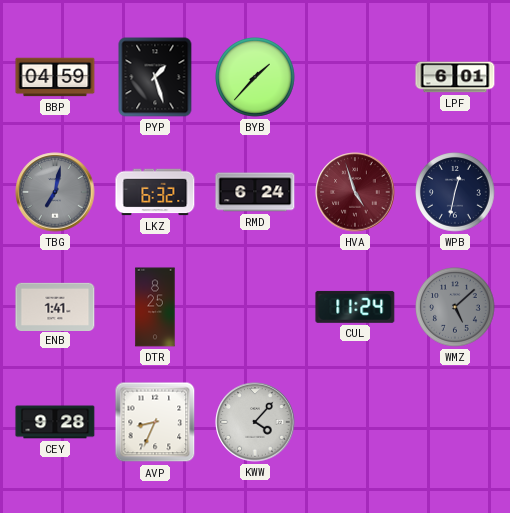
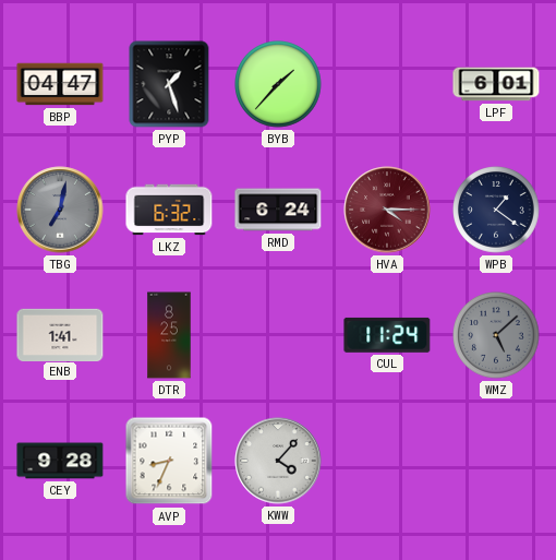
BBP: 04:59 -> 04:47
HVA: 4:57 -> 4:15
WPB: 12:32 -> 1:21
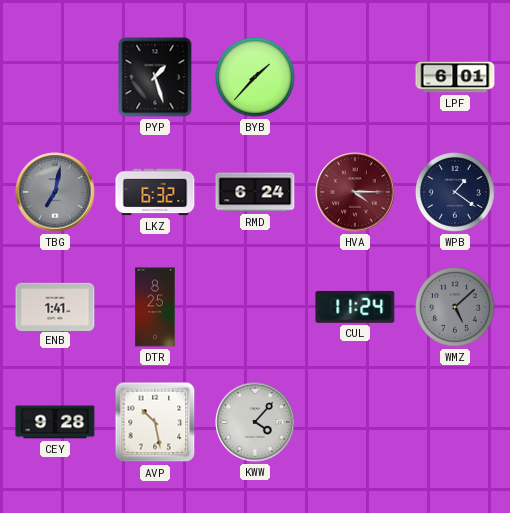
BBP: 04:47 -> none
AVP: 8:34 -> 10:28
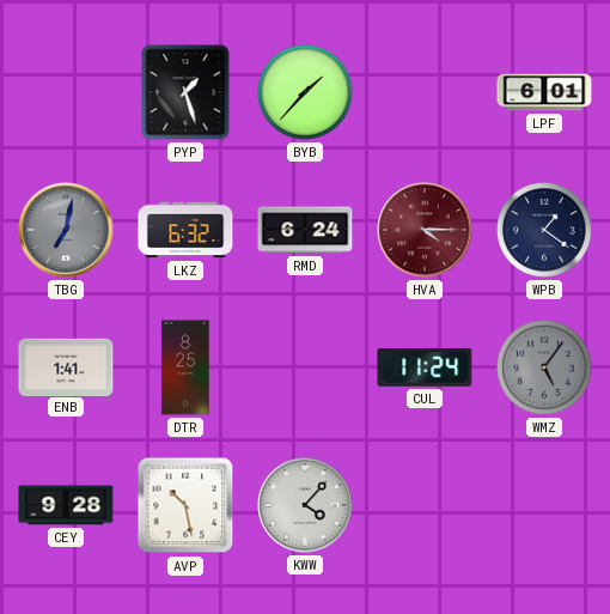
WMZ: 5:08 -> 5:06
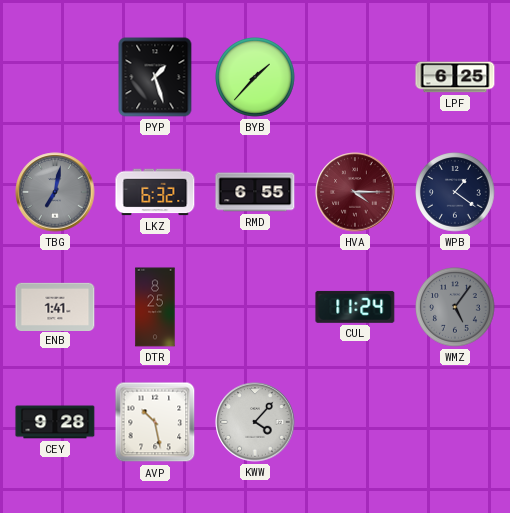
LPF: 6:01 -> 6:25
RMD: 6:24 -> 6:55
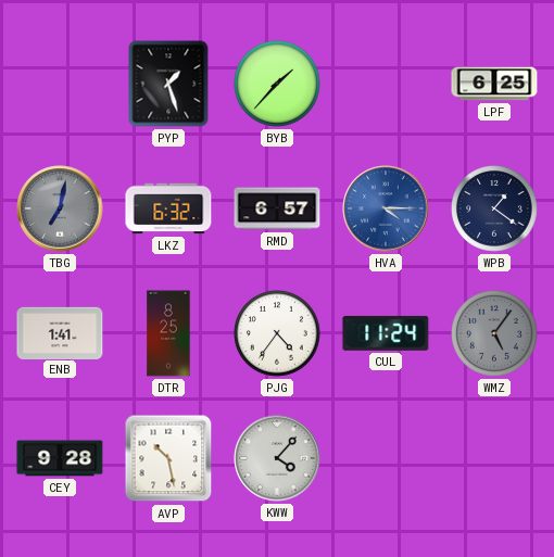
RMD: 6:55 -> 6:57
HVA dial: burgundy -> blue
PJG: none -> 4:36
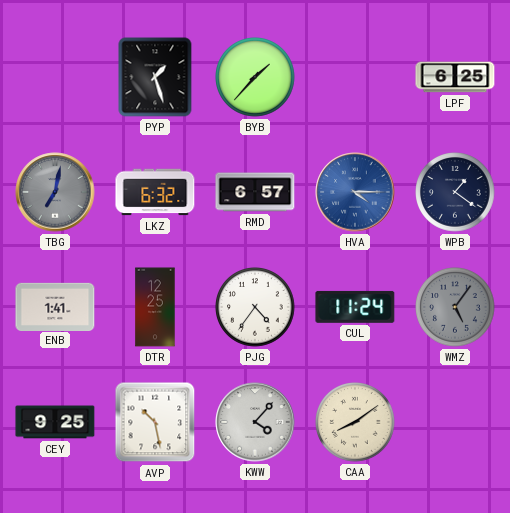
DTR: 8:25 -> 12:25
CEY: 9:28 -> 9:25
CAA: none -> 8:09
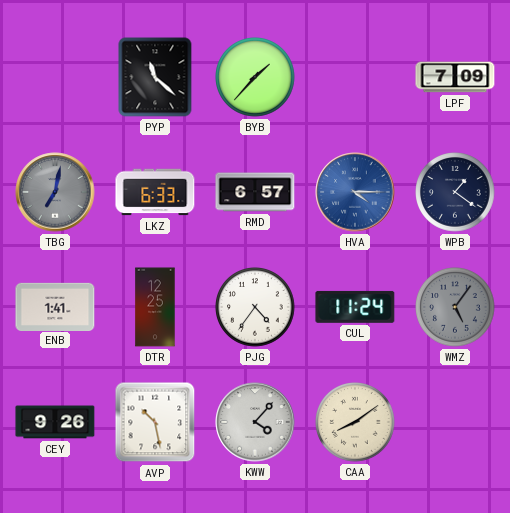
PYP: 1:27 -> 11:22
LPF: 6:25 -> 7:09
LKZ: 6:32 -> 6:33
CEY: 9:25 -> 9:26
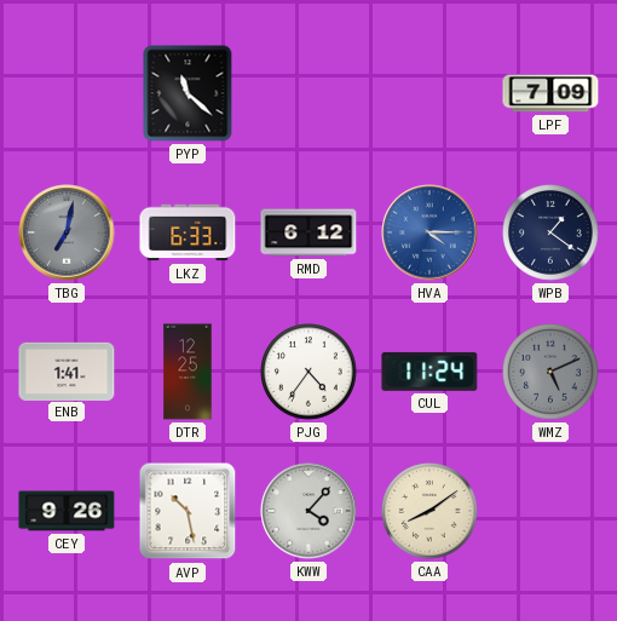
BYB: 1:37 -> none
RMD: 6:57 -> 6:12
WMZ: 5:06 -> 5:11
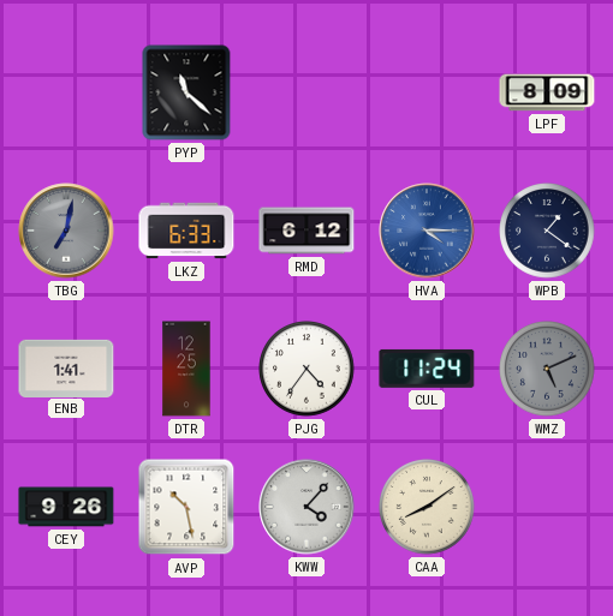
LPF: 7:09 -> 8:09
